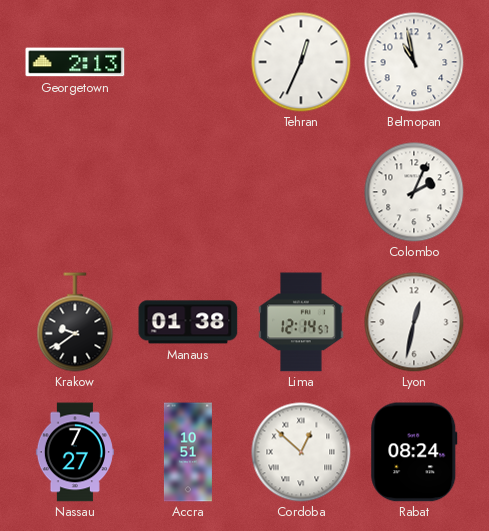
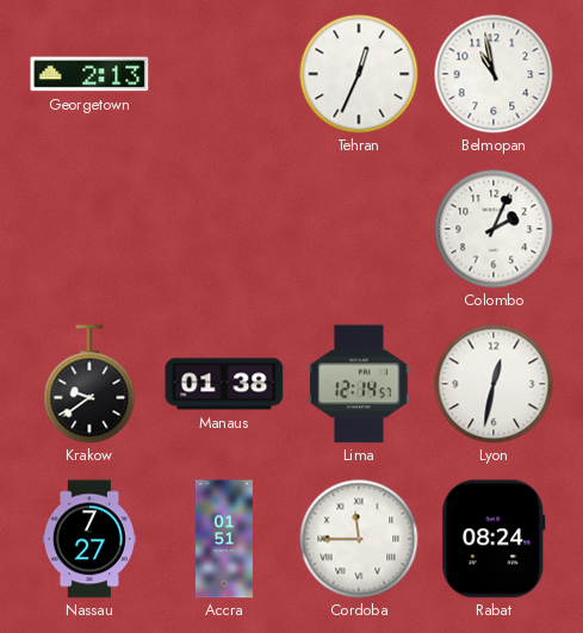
Accra: 10:51 -> 01:51
Cordoba: 12:52 -> 11:45
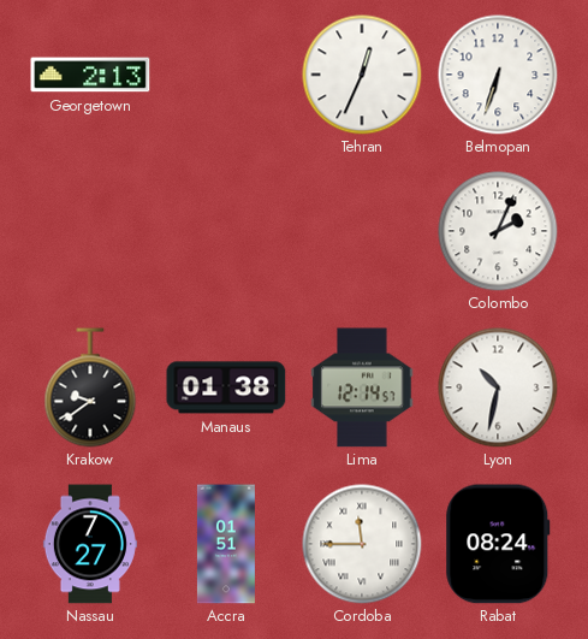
Belmopan: 10:58 -> 6:33
Lyon: 12:32 -> 10:32
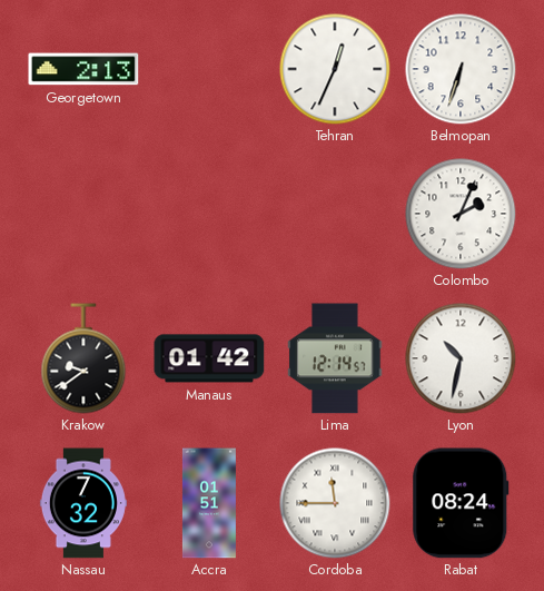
Manaus: 01:38 -> 01:42
Nassau: 7:27 -> 7:32
